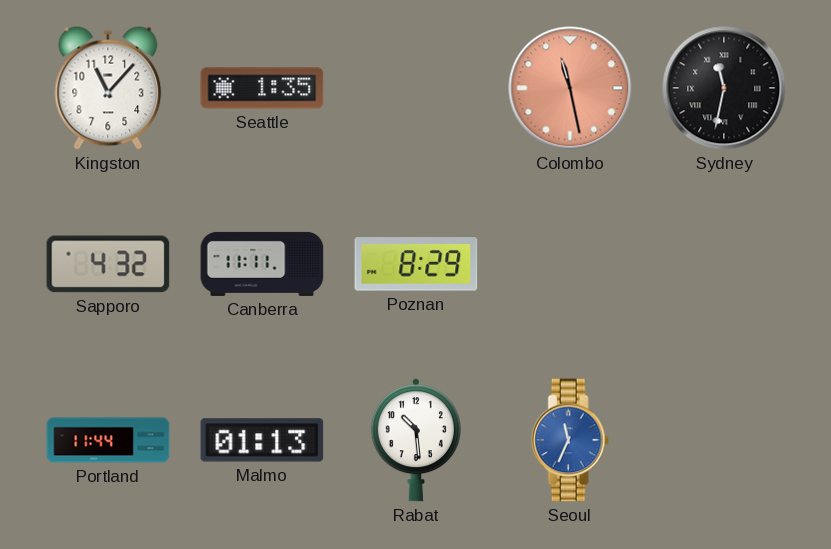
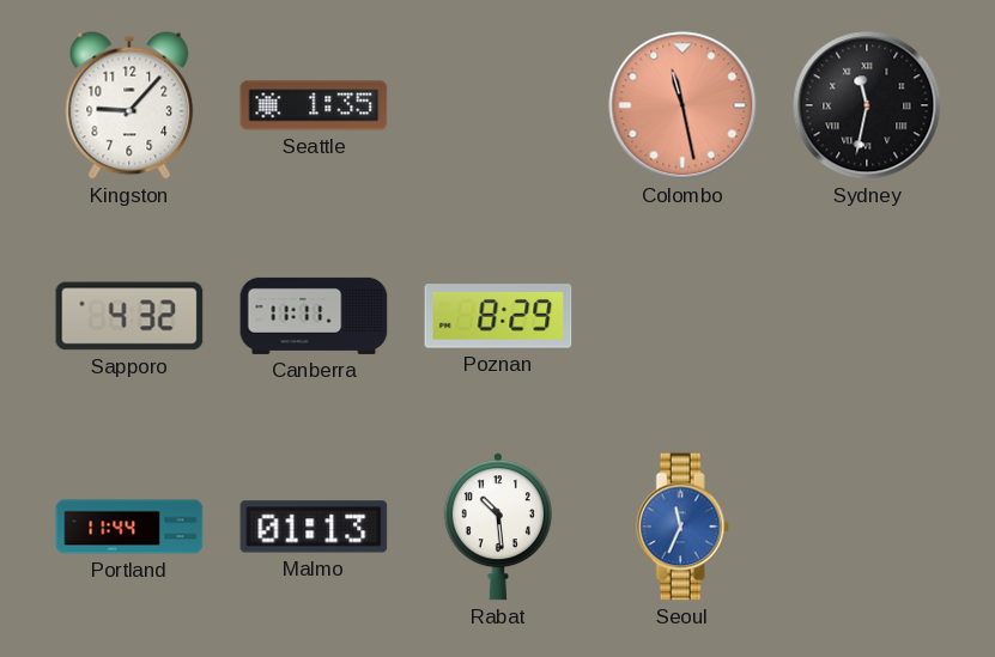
Kingston: 11:07 -> 9:07
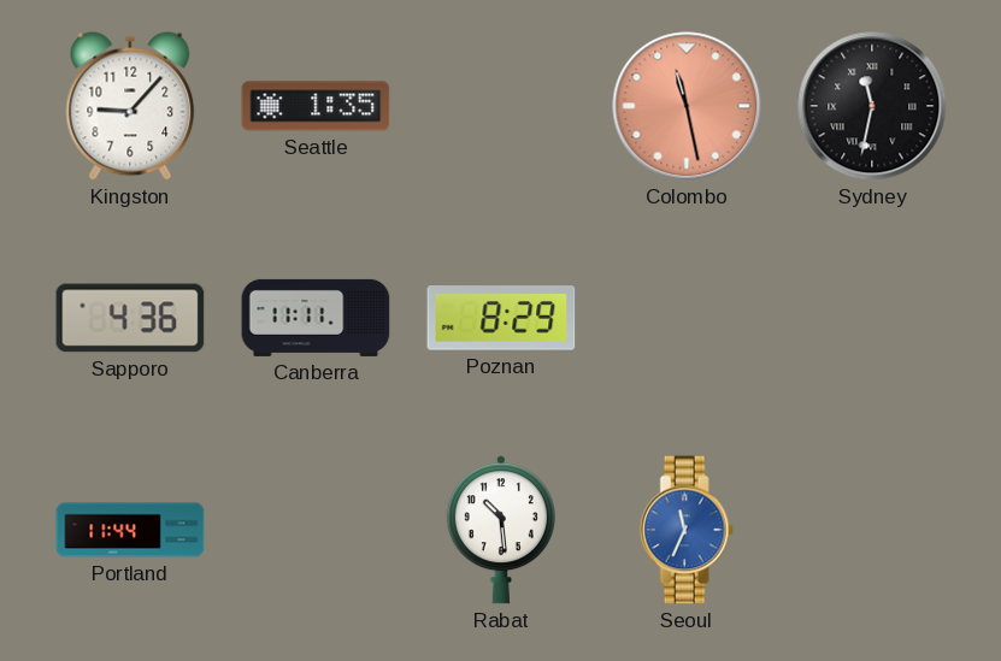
Sapporo: 4:32 -> 4:36
Malmo: 01:13 -> none
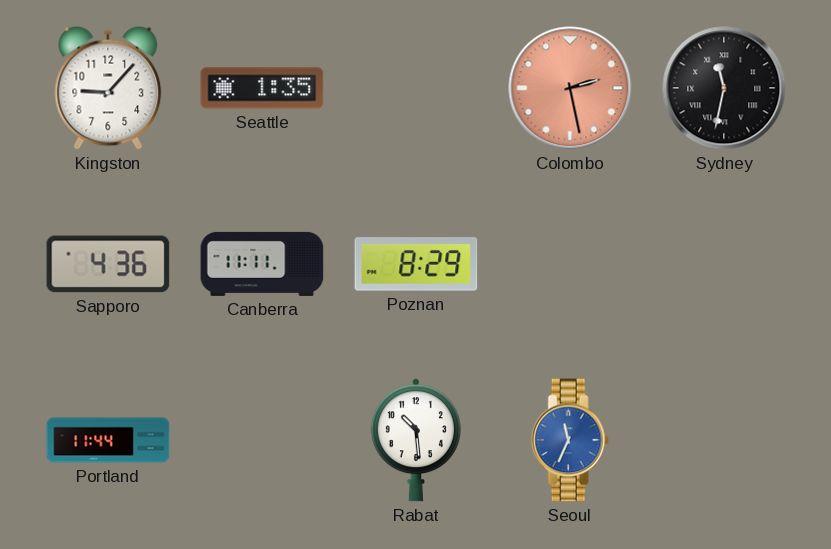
Colombo: 11:28 -> 2:28
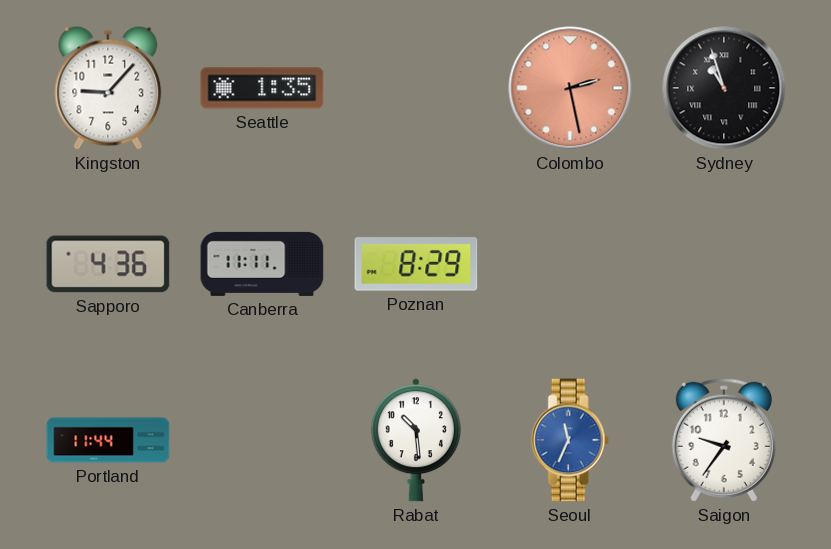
Sydney: 11:32 -> 10:57
Saigon: none -> 9:36
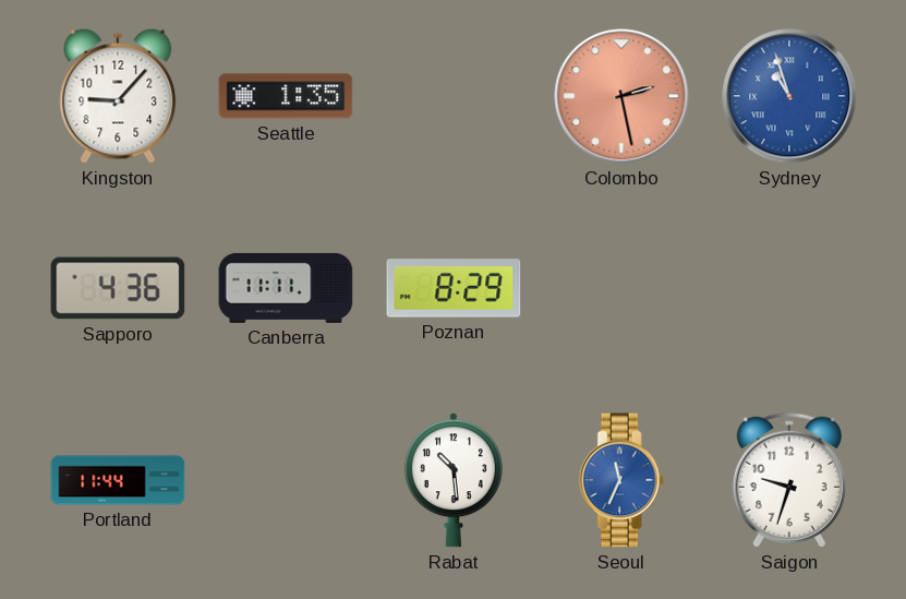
Sydney dial: black -> blue
Saigon: 9:36 -> 9:33
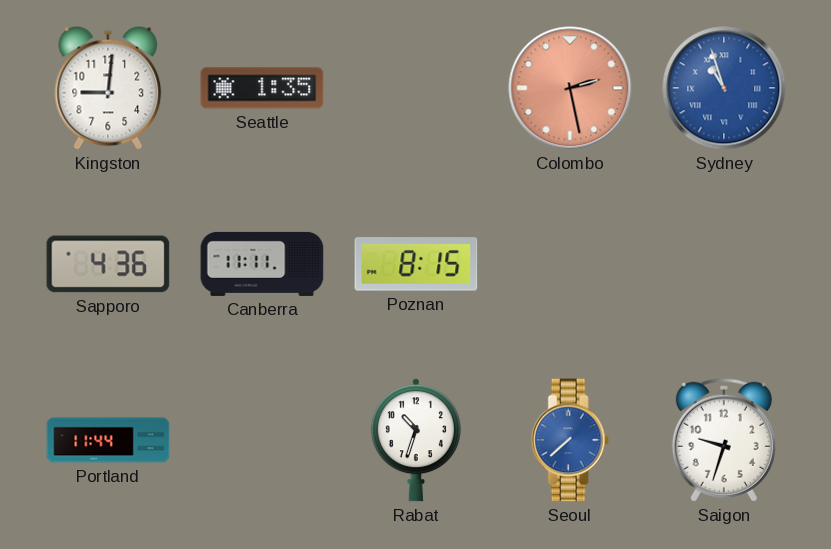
Kingston: 9:07 -> 9:01
Poznan: 8:29 -> 8:15
Rabat: 10:29 -> 10:33
Seoul: 11:34 -> 7:38
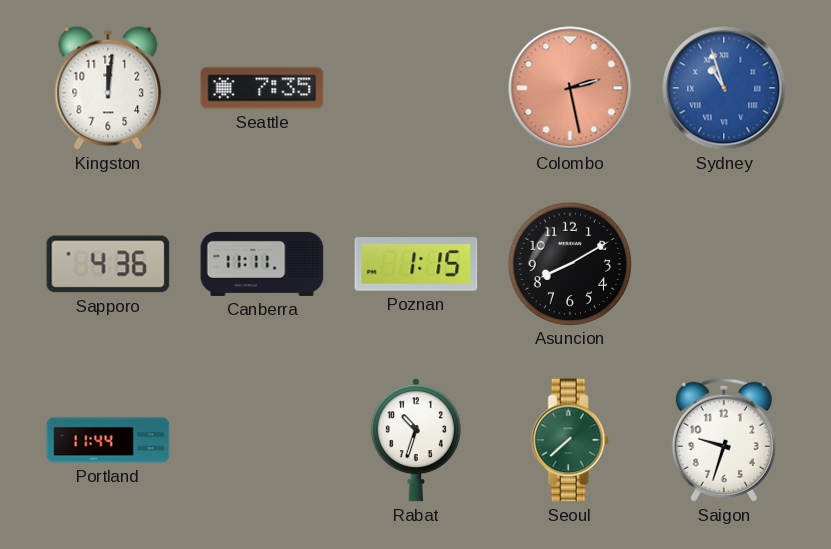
Kingston: 9:01 -> 12:01
Seattle: 1:35 -> 7:35
Poznan: 8:15 -> 1:15
Asuncion: none -> 8:10
Seoul dial: blue -> green
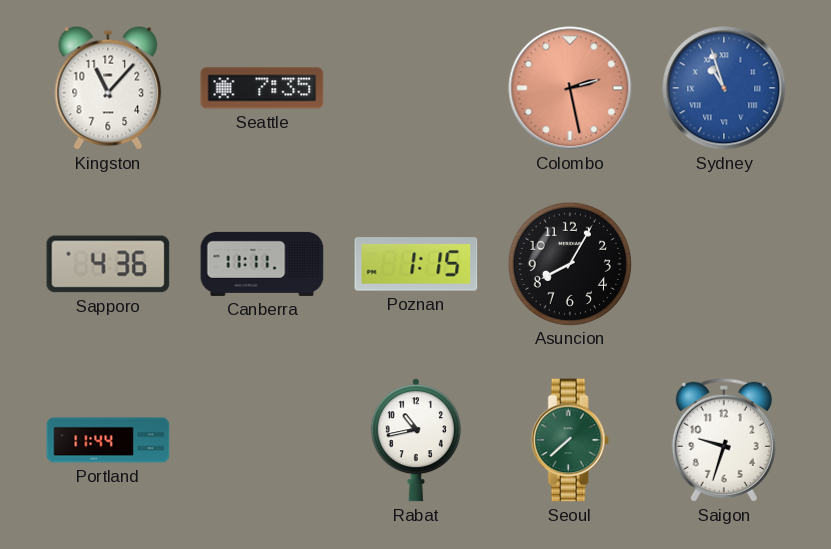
Kingston: 12:01 -> 11:07
Asuncion: 8:10 -> 8:05
Rabat: 10:33 -> 10:43
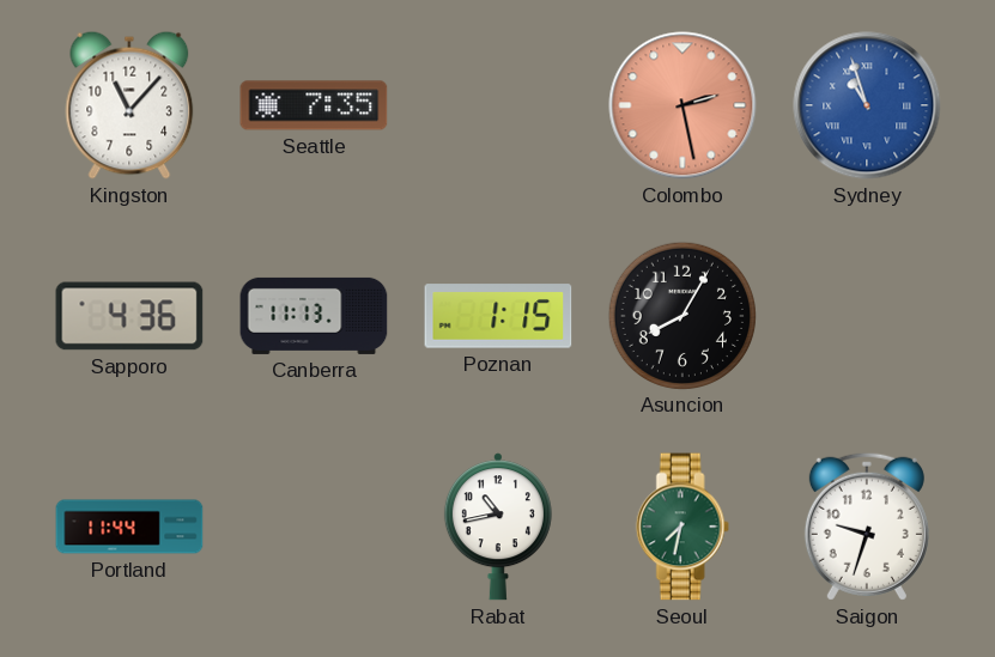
Canberra: 11:11 -> 11:13
Seoul: 7:38 -> 7:32
